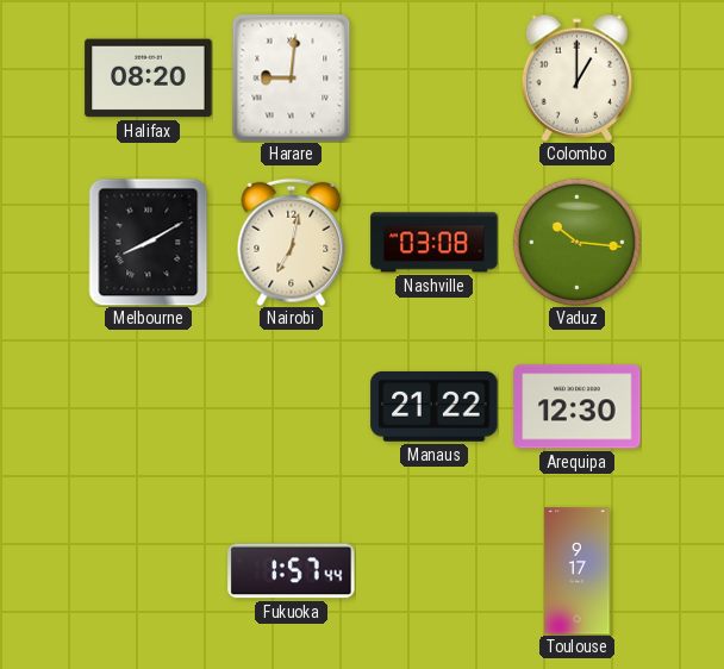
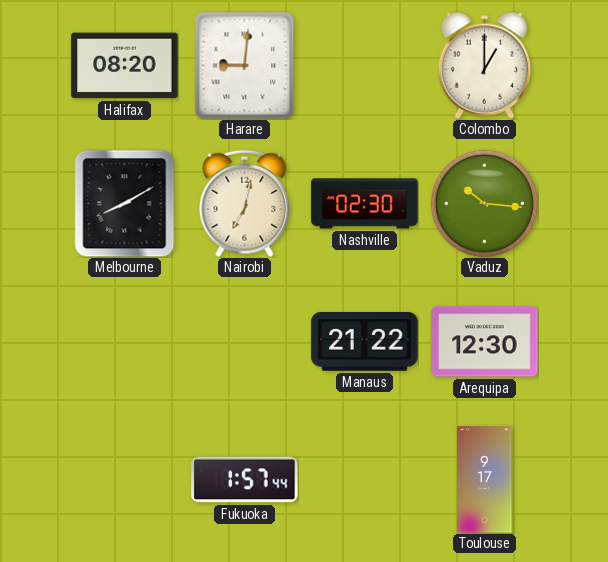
Nashville: 03:08 -> 02:30
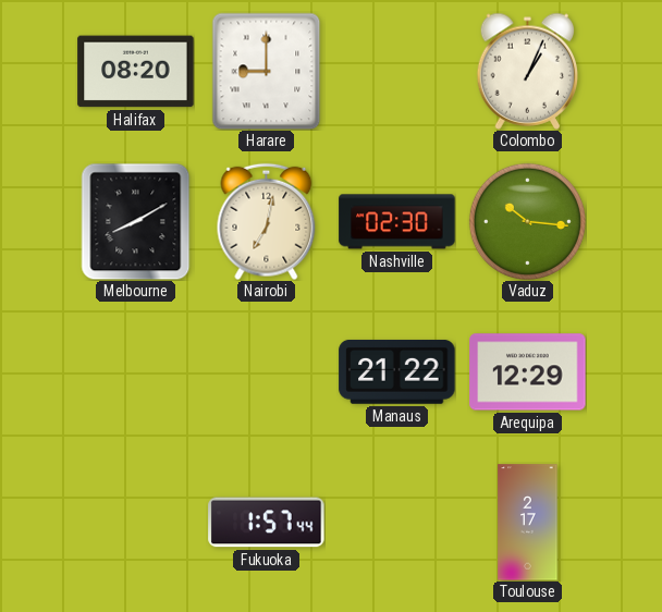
Harare: 9:01 -> 9:00
Colombo: 1:00 -> 1:04
Arequipa: 12:30 -> 12:29
Toulouse: 9:17 -> 2:17
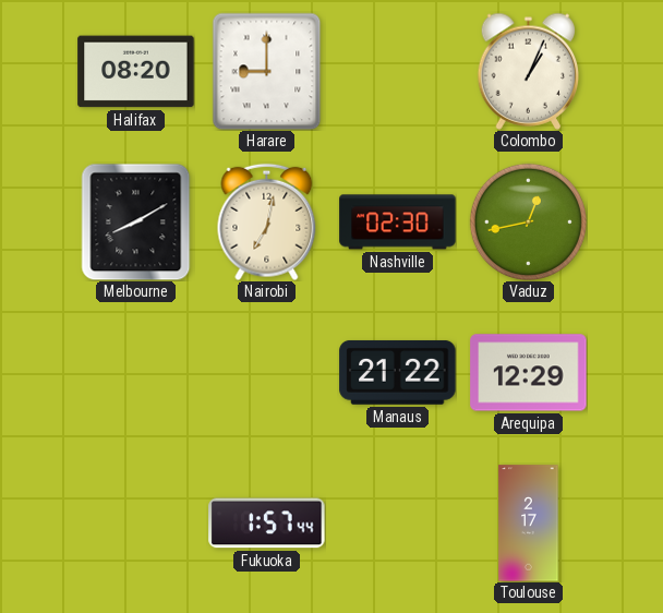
Vaduz: 10:16 -> 12:43
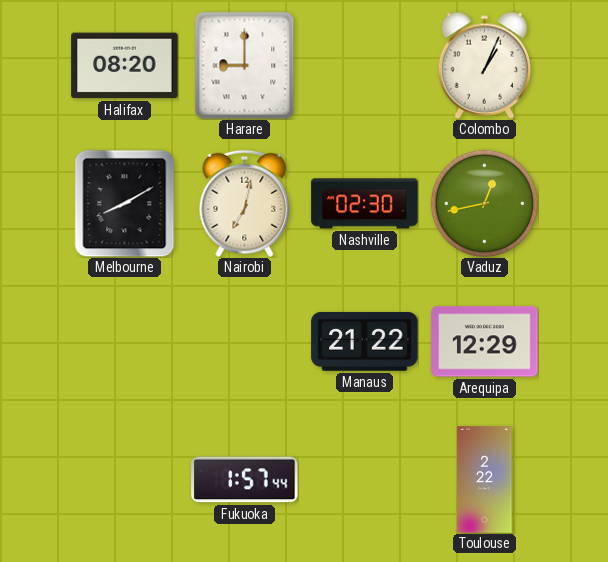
Toulouse: 2:17 -> 2:22
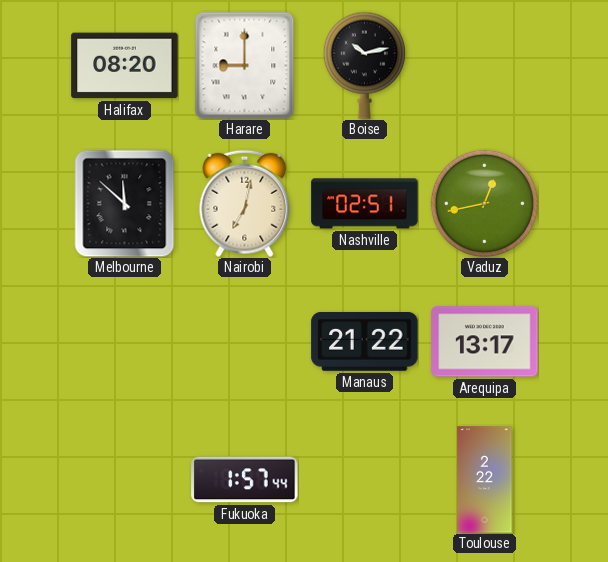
Boise: none -> 10:13
Colombo: 1:04 -> none
Melbourne: 8:10 -> 11:52
Nashville: 02:30 -> 02:51
Arequipa: 12:29 -> 13:17
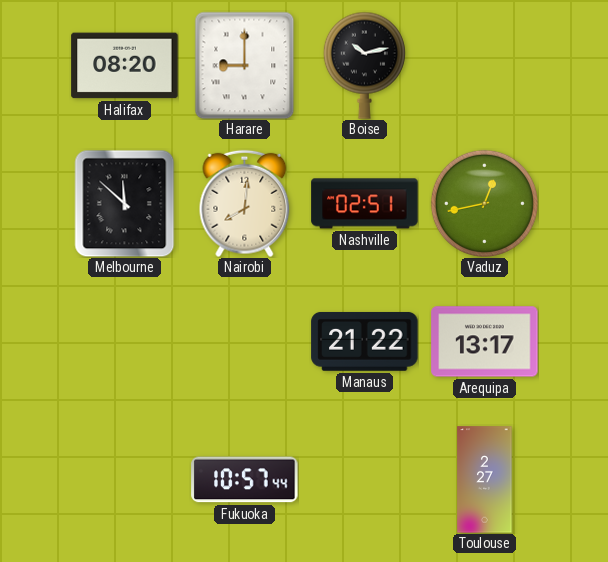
Nairobi: 7:02 -> 8:01
Fukuoka: 1:57 -> 10:57
Toulouse: 2:22 -> 2:27
